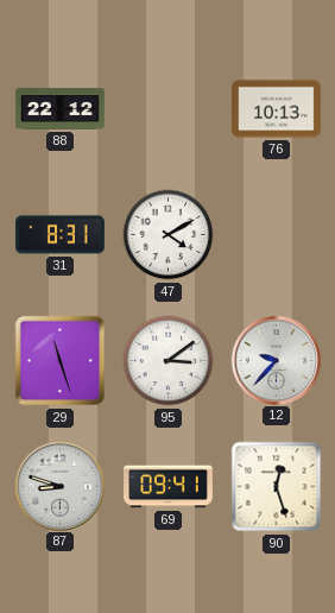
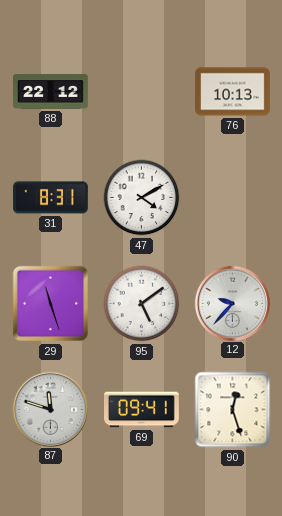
95: 3:09 -> 5:09
87: 8:48 -> 11:48
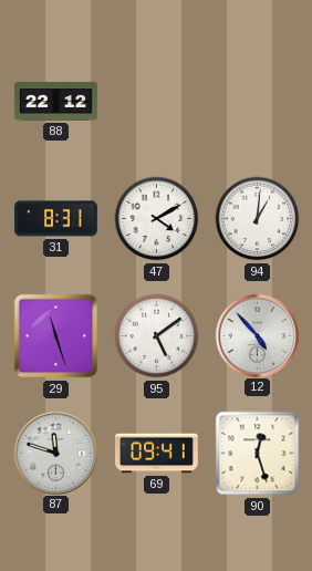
76: 10:13 -> none
94: none -> 1:01
12: 9:37 -> 4:53
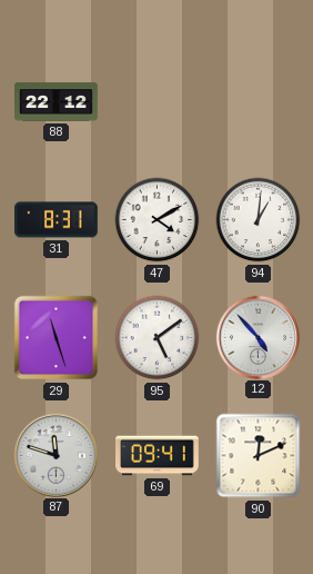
90: 12:27 -> 12:11
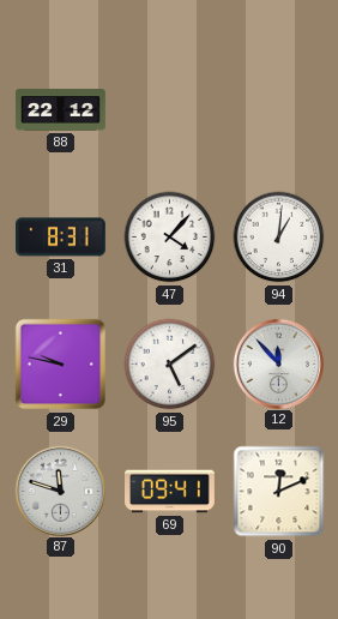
47: 4:10 -> 4:07
29: 11:27 -> 9:47
12: 4:53 -> 11:53
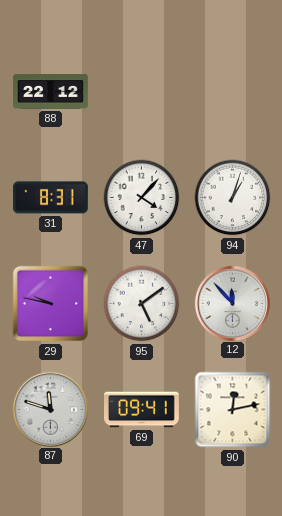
94: 1:01 -> 1:03
90: 12:11 -> 12:13
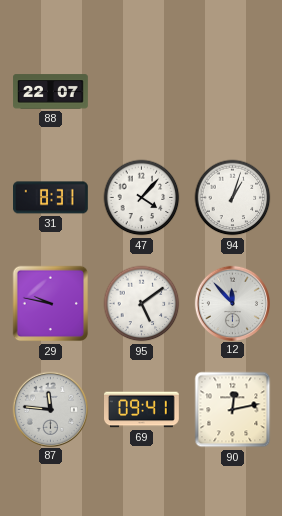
88: 22:12 -> 22:07
87: 11:48 -> 11:46
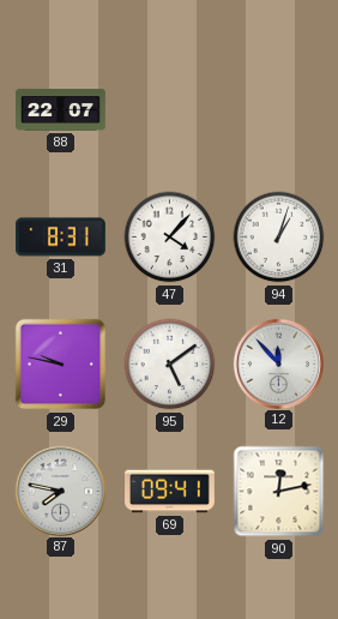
87: 11:46 -> 7:47
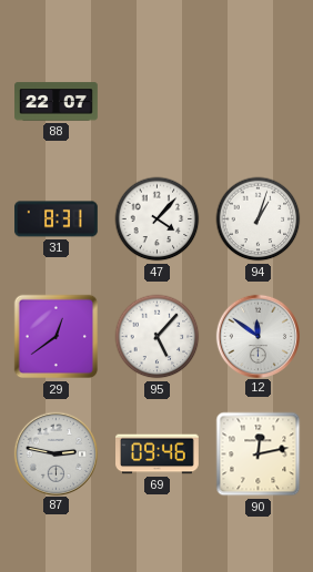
29: 9:47 -> 12:39
95: 5:09 -> 5:07
12: 11:53 -> 11:51
87: 7:47 -> 2:47
69: 09:41 -> 09:46
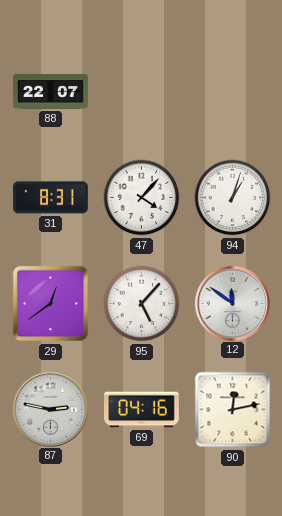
69: 09:46 -> 04:16
